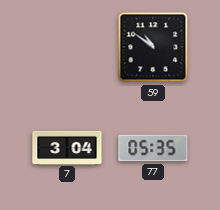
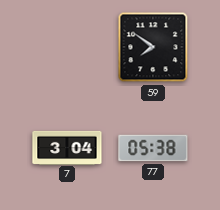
59: 10:51 -> 7:51
77: 05:35 -> 05:38
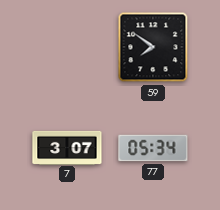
7: 3:04 -> 3:07
77: 05:38 -> 05:34
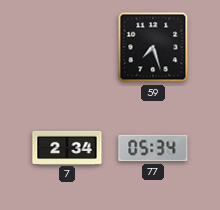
59: 7:51 -> 7:27
7: 3:07 -> 2:34
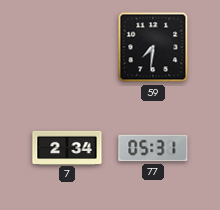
59: 7:27 -> 7:31
77: 05:34 -> 05:31
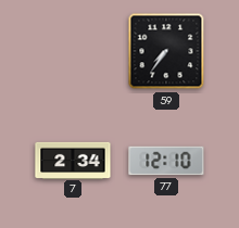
59: 7:31 -> 7:36
77: 05:31 -> 12:10
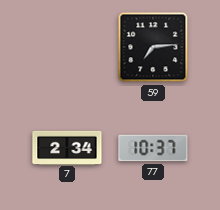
59: 7:36 -> 7:14
77: 12:10 -> 10:37
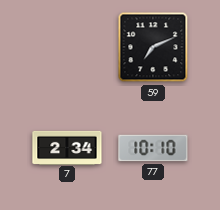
59: 7:14 -> 7:11
77: 10:37 -> 10:10
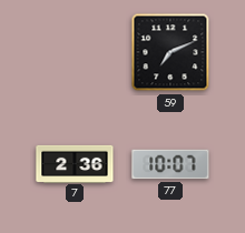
7: 2:34 -> 2:36
77: 10:10 -> 10:07
